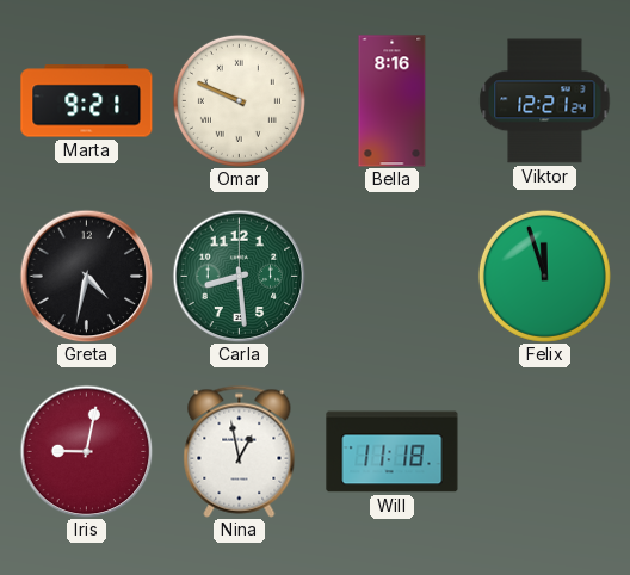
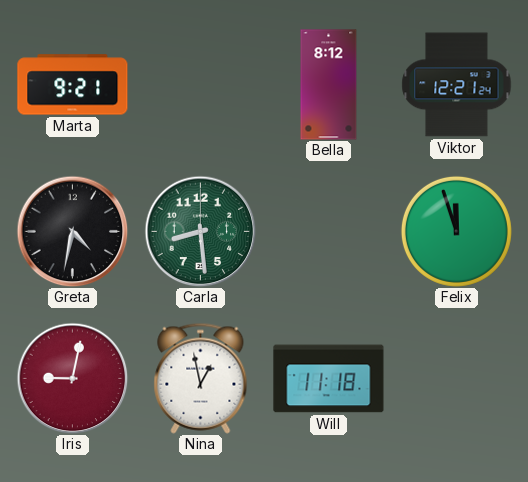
Omar: 9:49 -> none
Bella: 8:16 -> 8:12
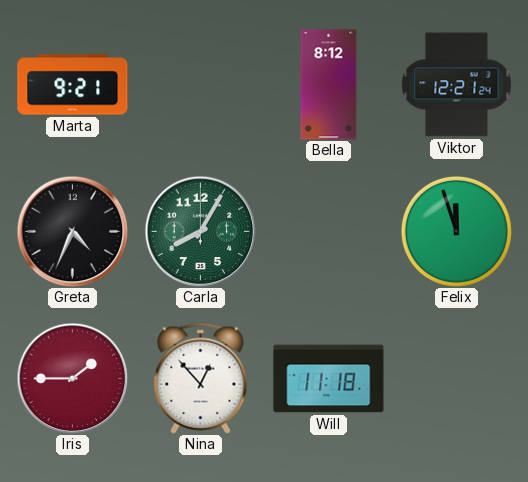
Greta: 4:32 -> 4:34
Carla: 8:29 -> 8:05
Iris: 9:02 -> 1:45
Nina: 12:58 -> 12:53
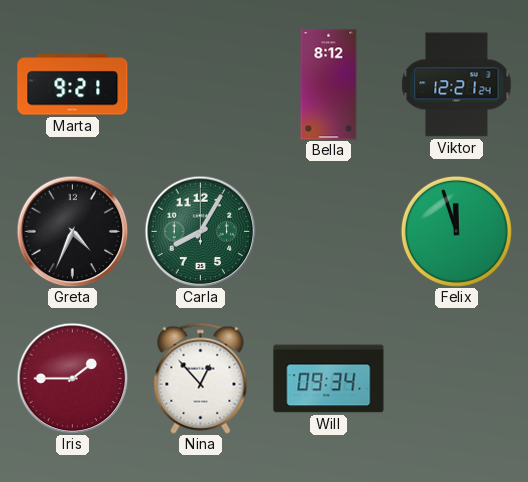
Will: 11:18 -> 09:34
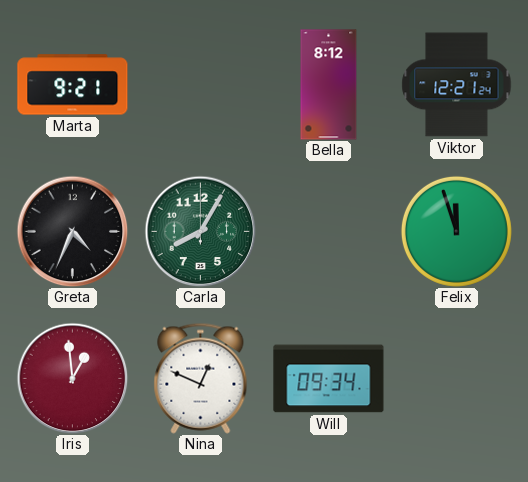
Iris: 1:45 -> 12:59
Nina: 12:53 -> 12:49
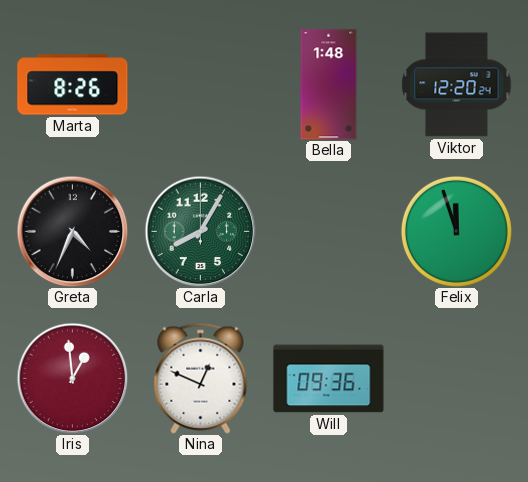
Marta: 9:21 -> 8:26
Bella: 8:12 -> 1:48
Viktor: 12:21 -> 12:20
Will: 09:34 -> 09:36
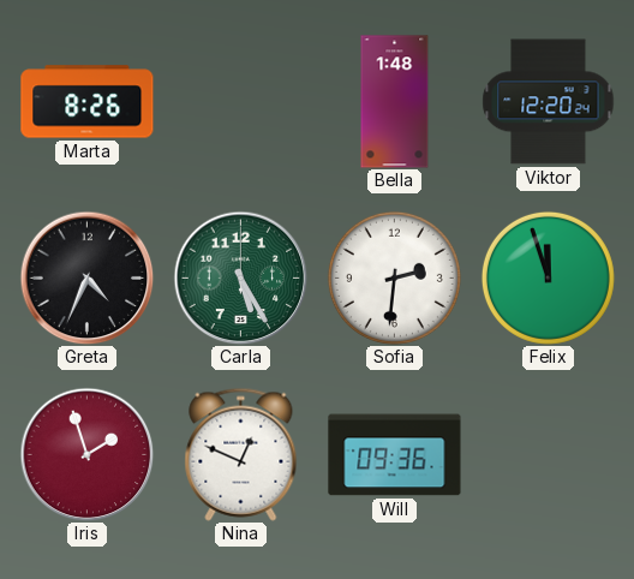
Carla: 8:05 -> 5:25
Sofia: none -> 2:31
Iris: 12:59 -> 1:57
